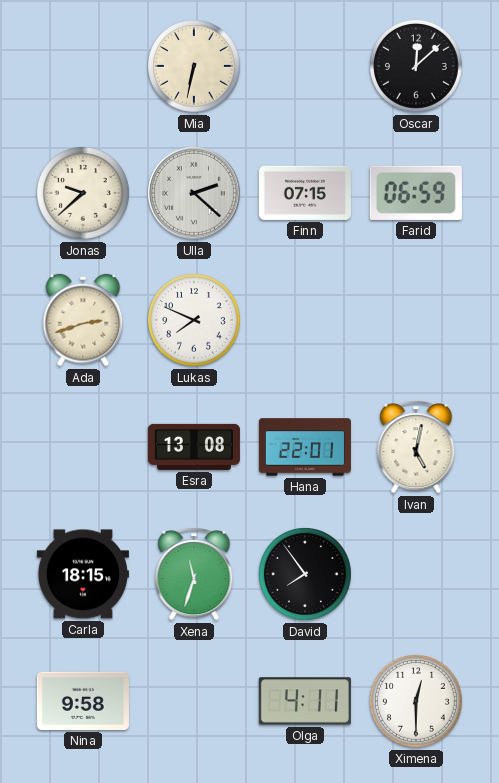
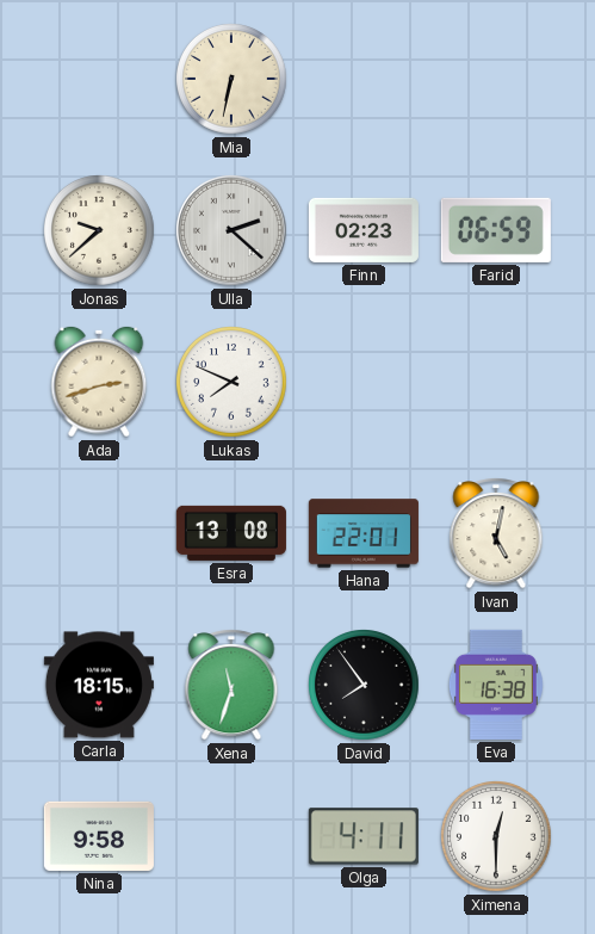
Oscar: 12:08 -> none
Finn: 07:15 -> 02:23
Eva: none -> 16:38
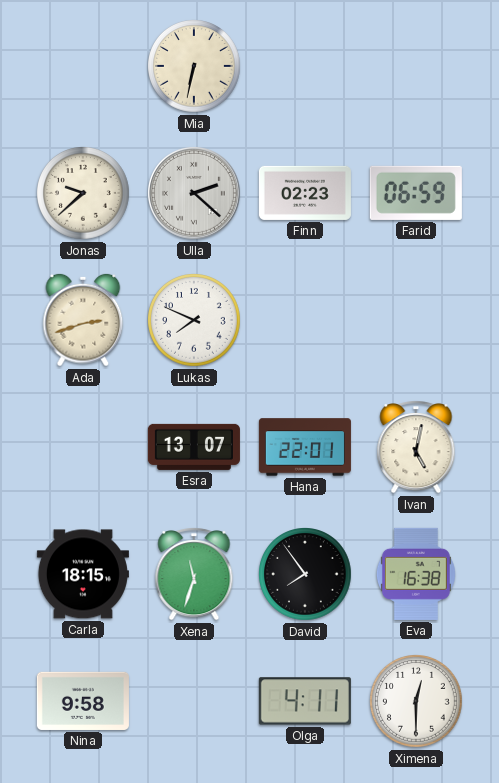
Esra: 13:08 -> 13:07
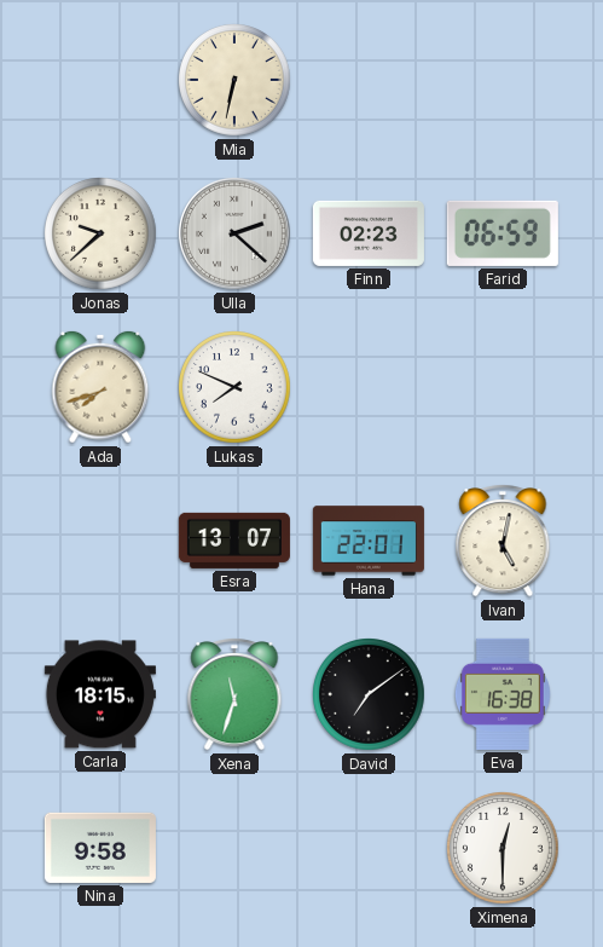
Ada: 2:42 -> 7:42
David: 7:54 -> 7:09
Olga: 4:11 -> none
